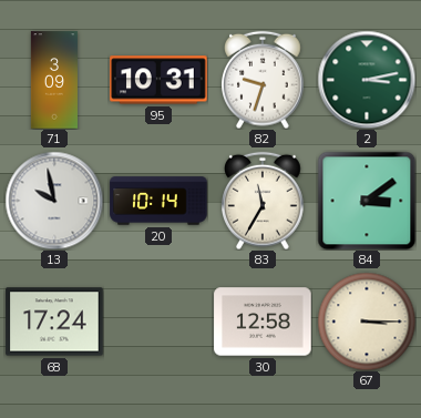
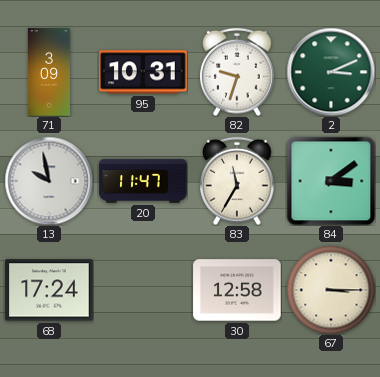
2: 3:13 -> 3:11
20: 10:14 -> 11:47
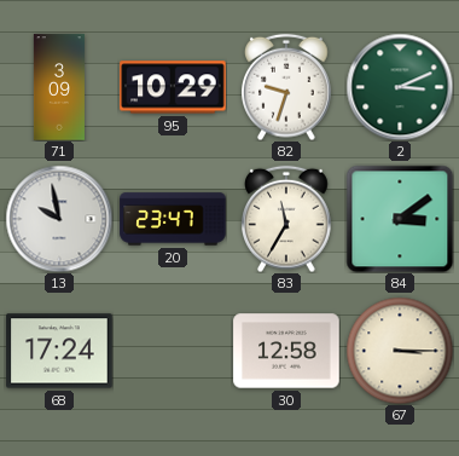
95: 10:31 -> 10:29
20: 11:47 -> 23:47
